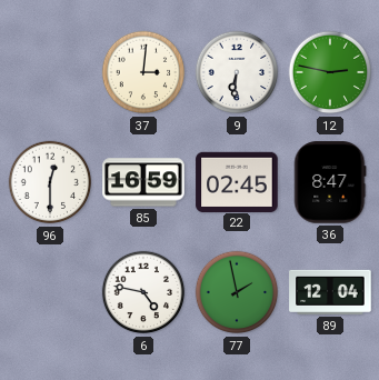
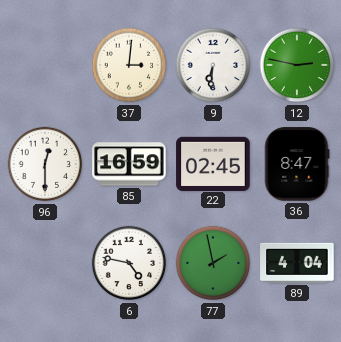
89: 12:04 -> 4:04
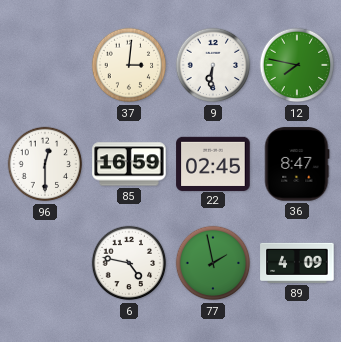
12: 2:47 -> 7:47
89: 4:04 -> 4:09
